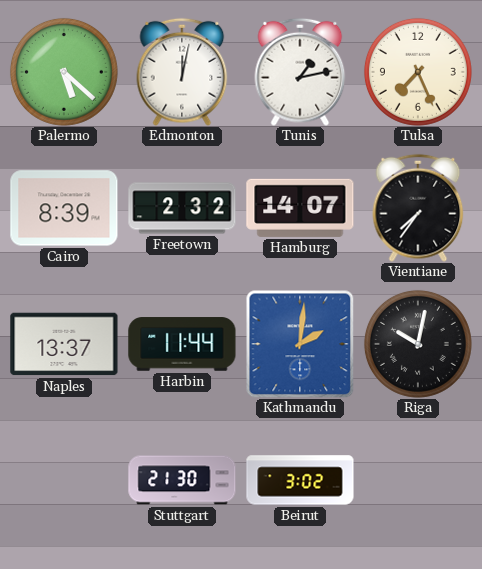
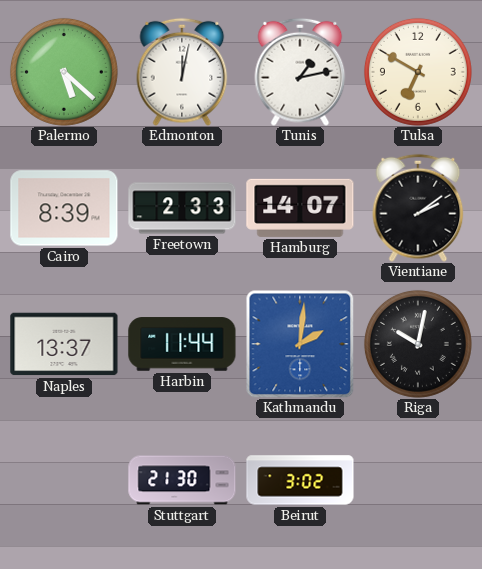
Tulsa: 7:26 -> 6:50
Freetown: 2:32 -> 2:33
Vientiane: 7:36 -> 2:09
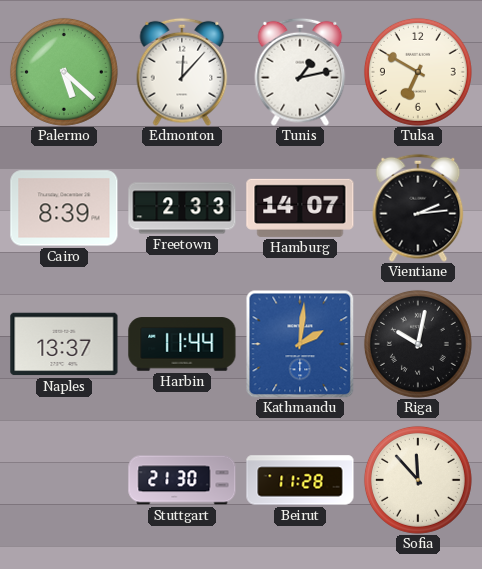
Edmonton: 12:02 -> 12:07
Vientiane: 2:09 -> 2:14
Beirut: 3:02 -> 11:28
Sofia: none -> 11:53
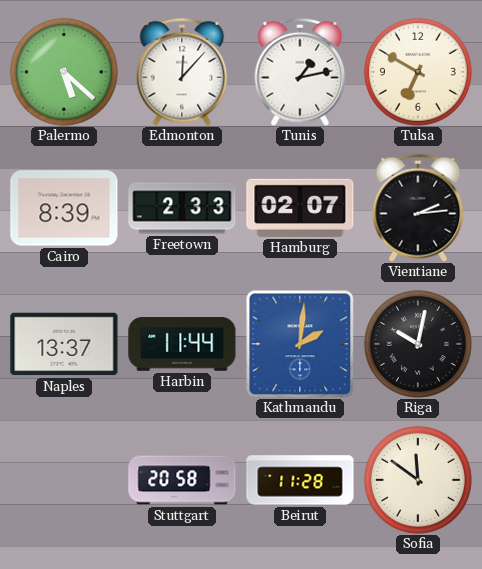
Hamburg: 14:07 -> 02:07
Stuttgart: 21:30 -> 20:58
Sofia: 11:53 -> 11:51
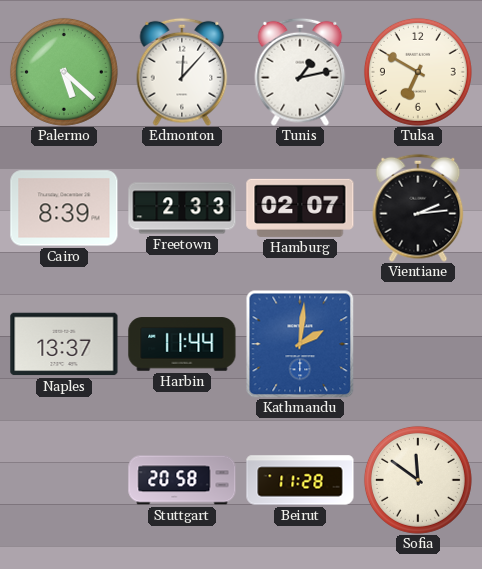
Riga: 10:02 -> none
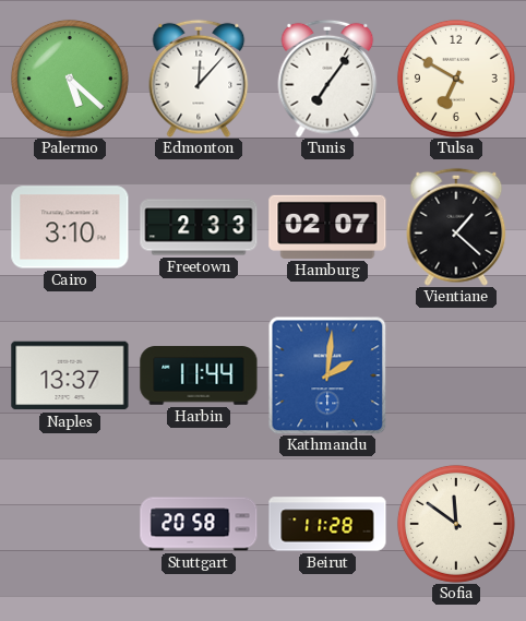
Tunis: 1:13 -> 7:06
Cairo: 8:39 -> 3:10
Vientiane: 2:14 -> 1:22
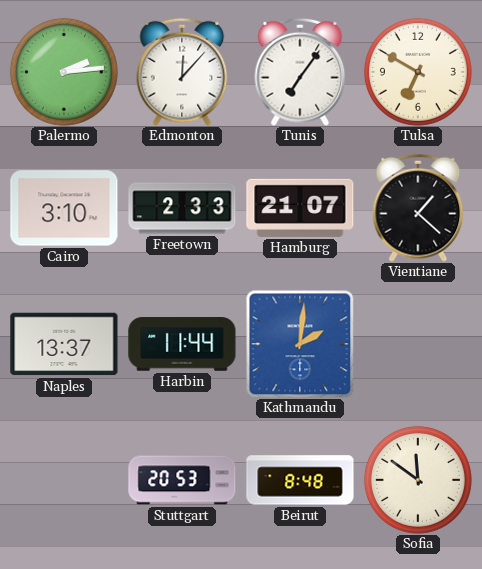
Palermo: 5:22 -> 2:14
Hamburg: 02:07 -> 21:07
Stuttgart: 20:58 -> 20:53
Beirut: 11:28 -> 8:48
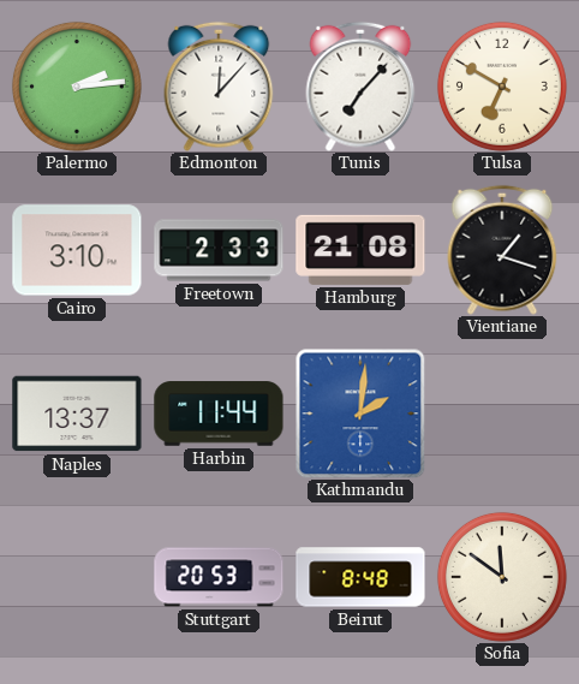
Tunis: 7:06 -> 7:07
Hamburg: 21:07 -> 21:08
Vientiane: 1:22 -> 1:18
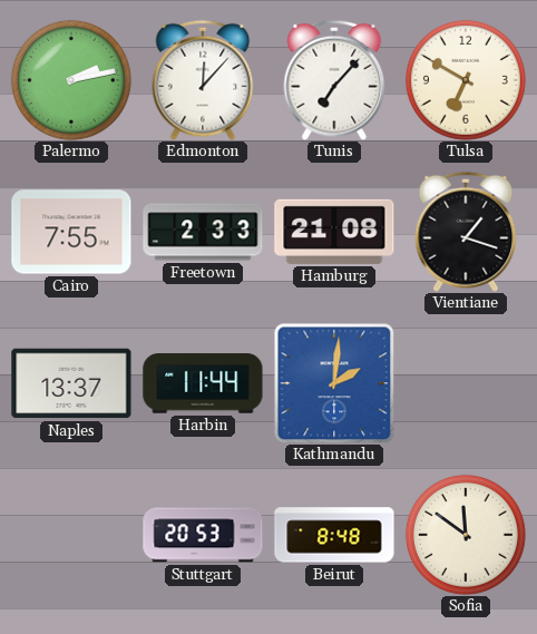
Palermo: 2:14 -> 2:13
Cairo: 3:10 -> 7:55
